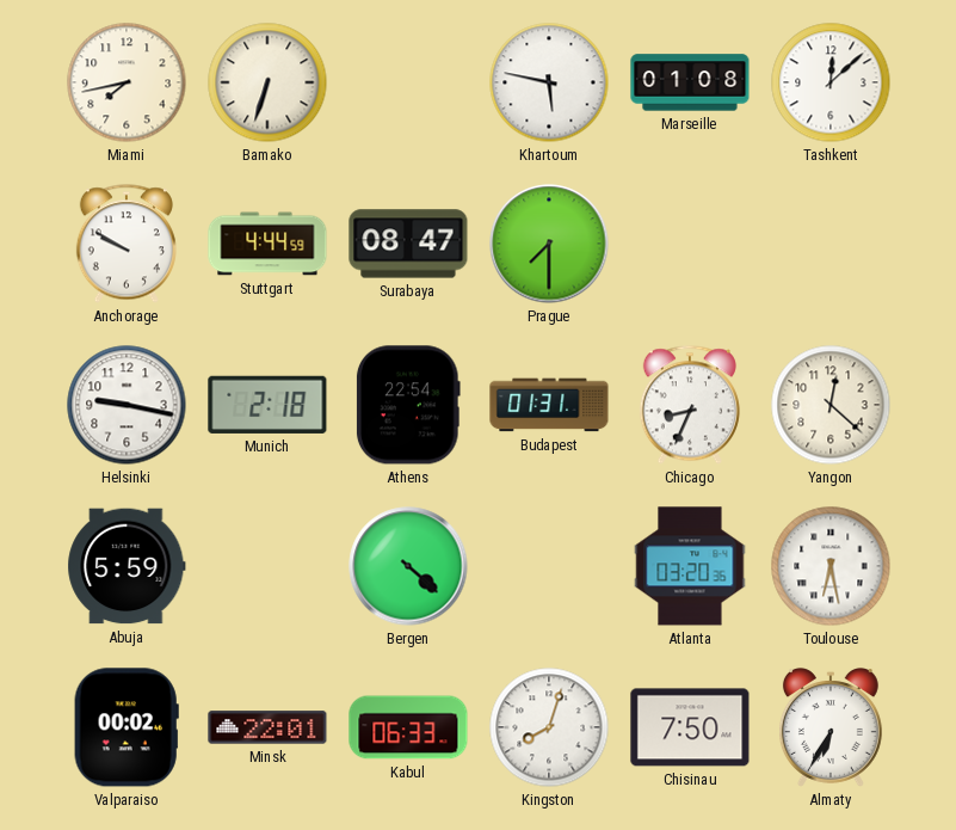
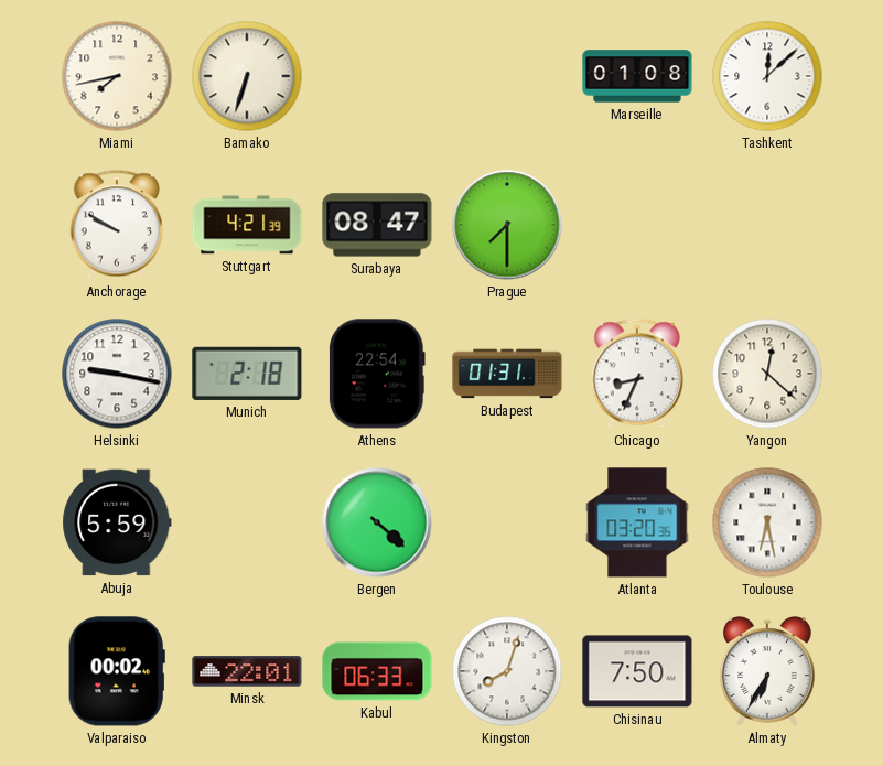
Khartoum: 5:47 -> none
Stuttgart: 4:44 -> 4:21
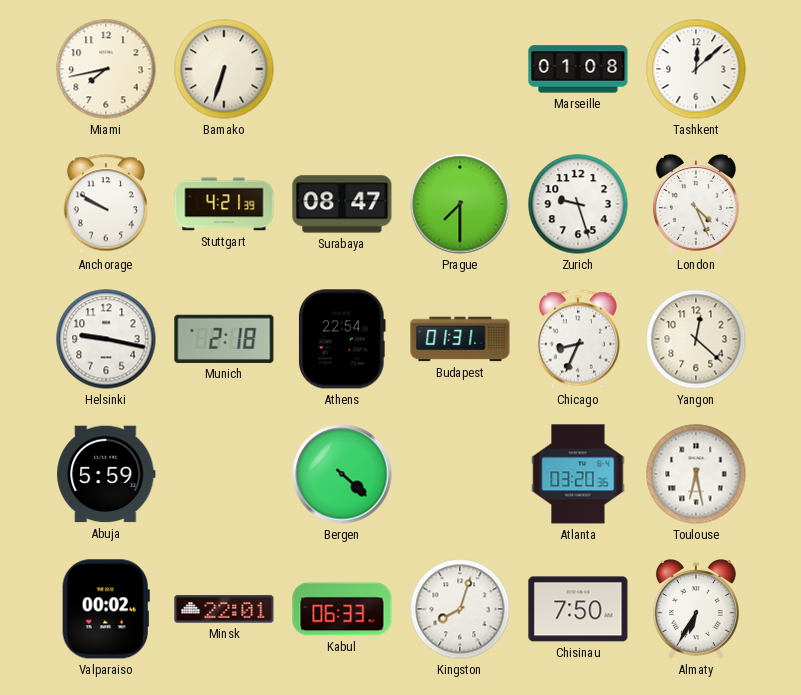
Zurich: none -> 9:27
London: none -> 4:26
